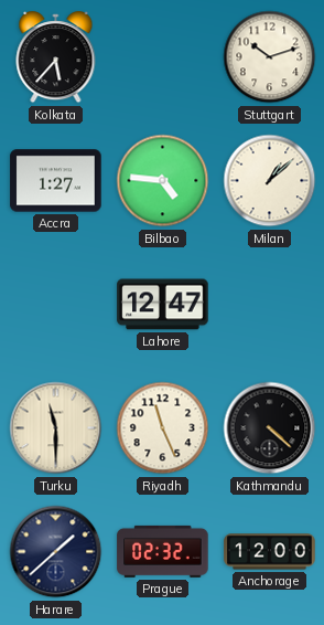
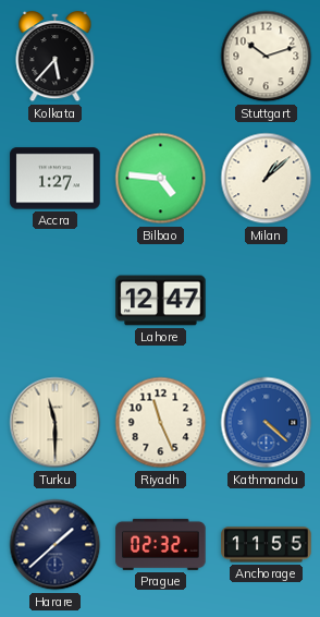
Kathmandu dial: black -> blue
Anchorage: 12:00 -> 11:55
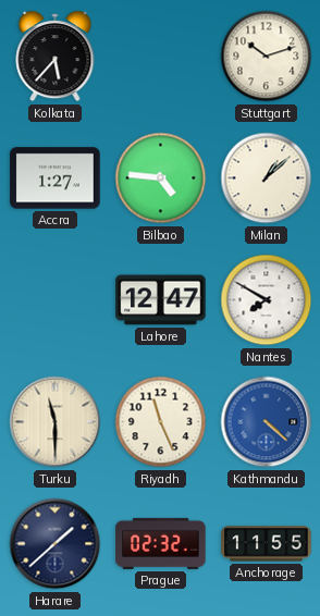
Nantes: none -> 7:50
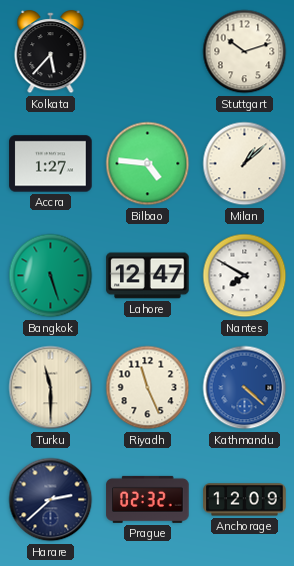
Bangkok: none -> 5:27
Harare: 1:38 -> 2:38
Anchorage: 11:55 -> 12:09
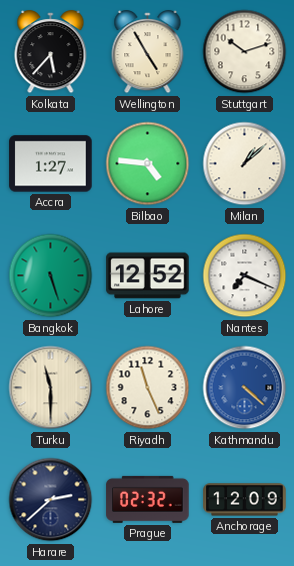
Wellington: none -> 4:55
Lahore: 12:47 -> 12:52
Nantes: 7:50 -> 7:19
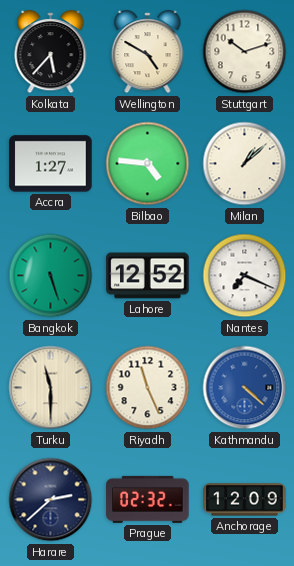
Wellington: 4:55 -> 4:50
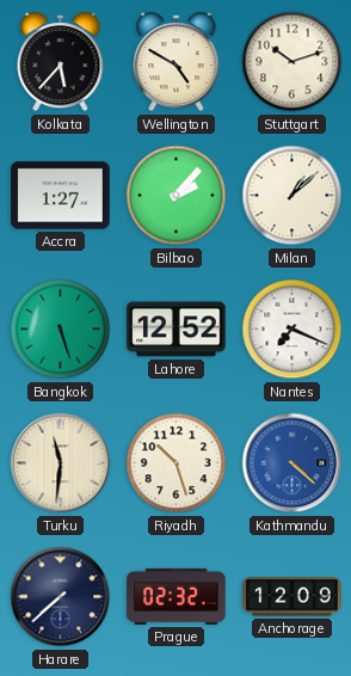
Bilbao: 4:46 -> 2:07
Turku: 11:30 -> 11:31
Riyadh: 11:26 -> 10:27
Harare: 2:38 -> 7:38
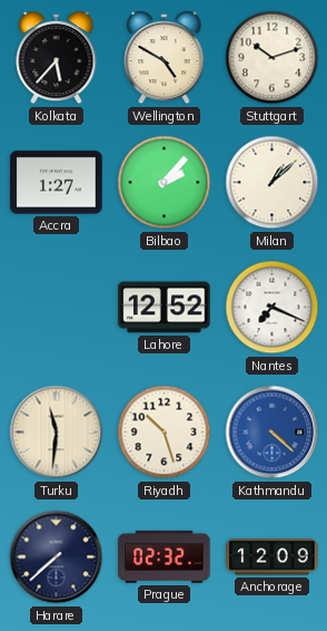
Bangkok: 5:27 -> none
